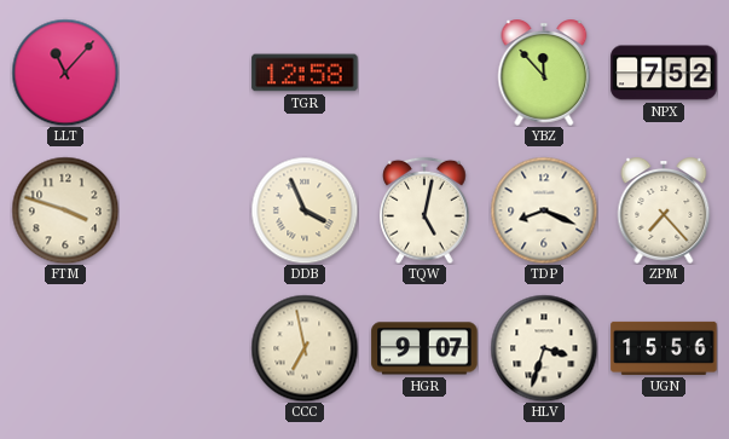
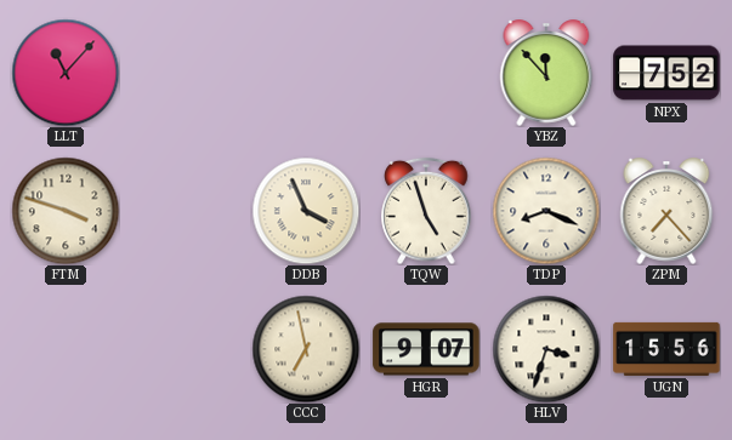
TGR: 12:58 -> none
TQW: 5:02 -> 4:57
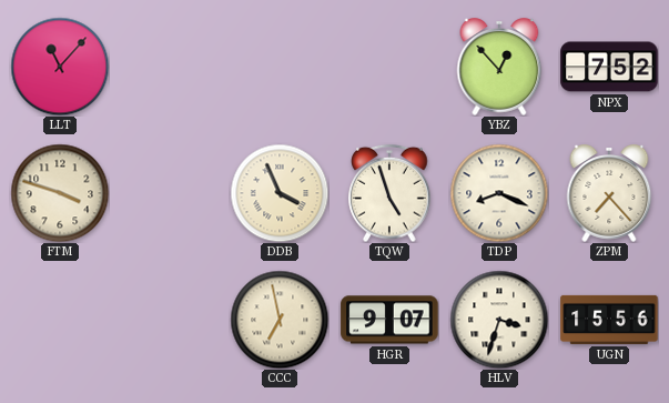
YBZ: 11:53 -> 12:53
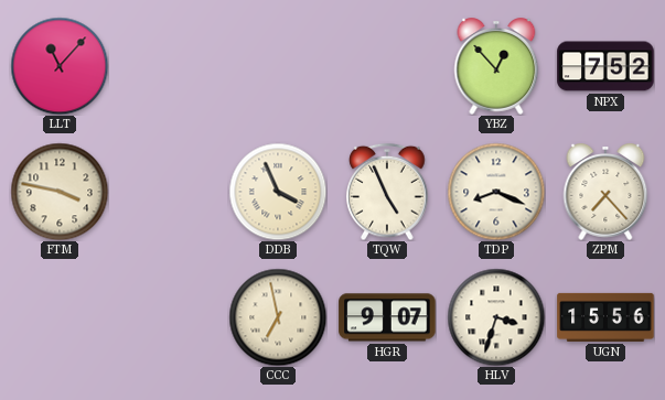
FTM: 3:48 -> 3:47
TQW: 4:57 -> 4:56
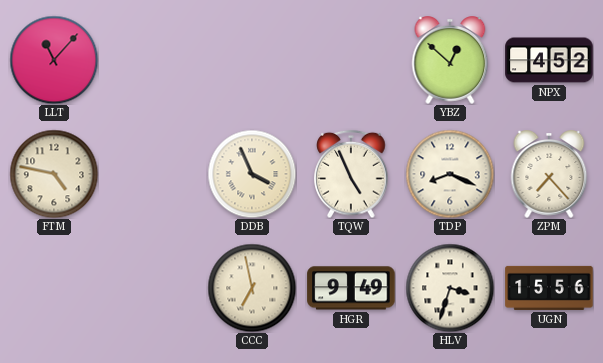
YBZ: 12:53 -> 12:52
NPX: 7:52 -> 4:52
FTM: 3:47 -> 4:47
HGR: 9:07 -> 9:49
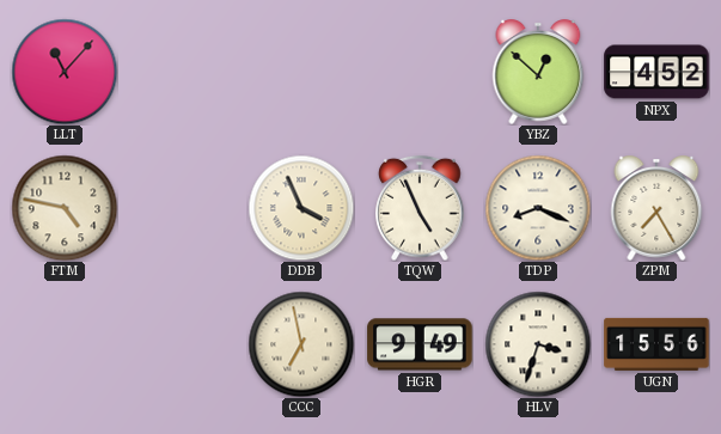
ZPM: 7:23 -> 7:25
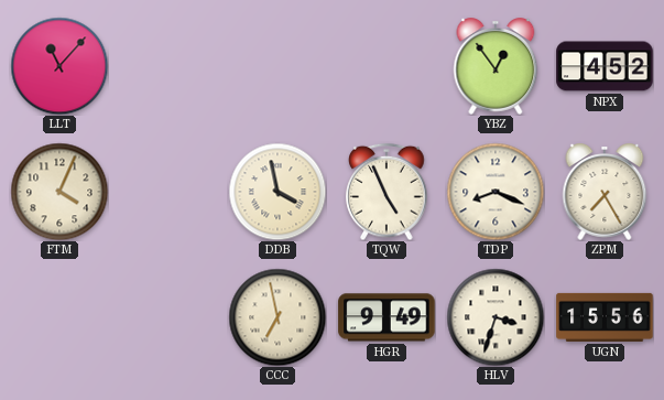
YBZ: 12:52 -> 12:54
FTM: 4:47 -> 4:04
DDB: 3:56 -> 3:58
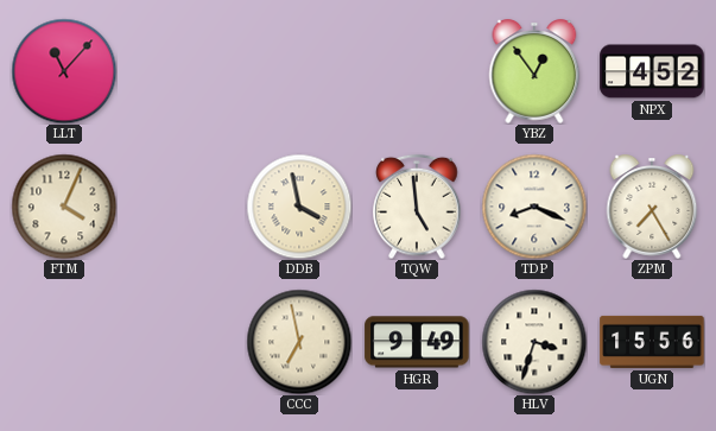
TQW: 4:56 -> 4:59
